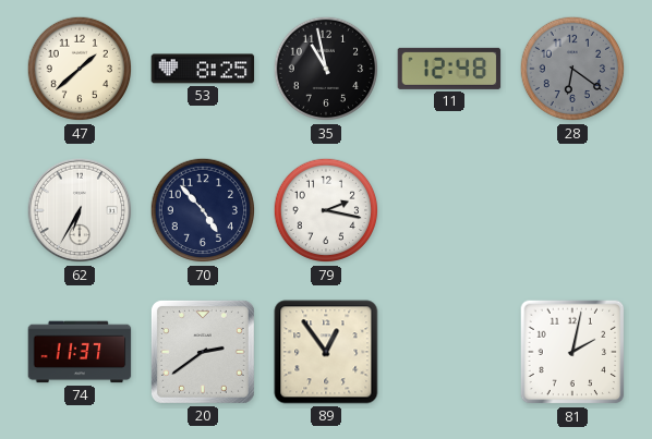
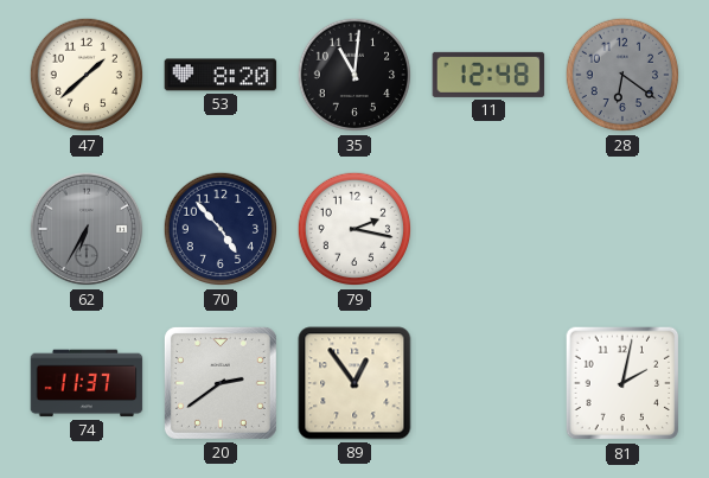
53: 8:25 -> 8:20
35: 10:58 -> 11:01
62 dial: white -> grey
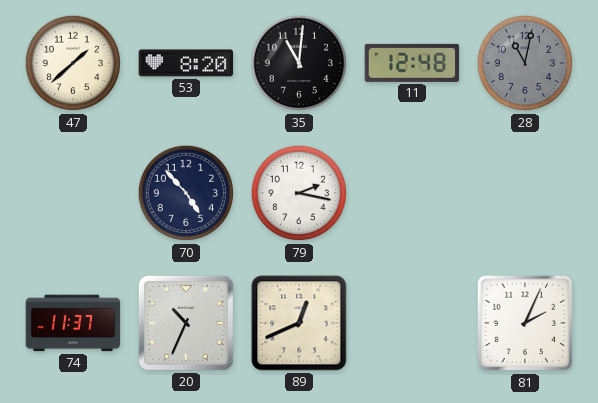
28: 6:21 -> 11:02
62: 6:35 -> none
20: 2:39 -> 10:34
89: 12:54 -> 12:41
81: 2:02 -> 2:04
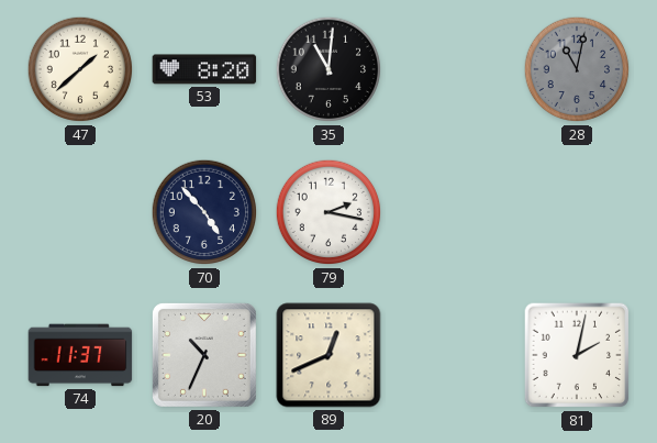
11: 12:48 -> none
81: 2:04 -> 2:02
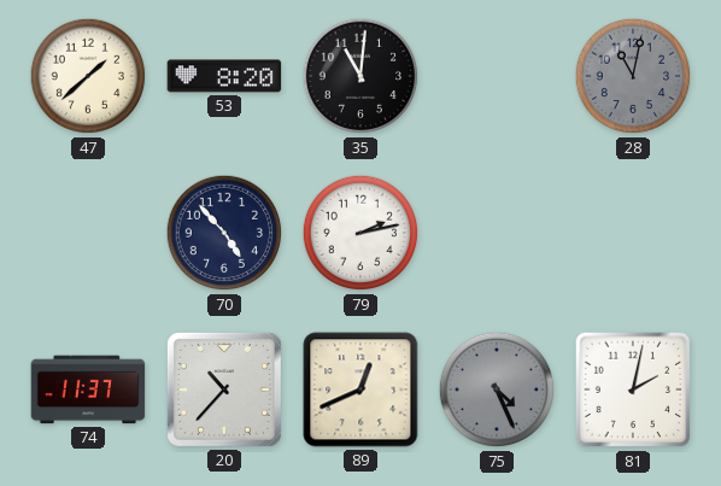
79: 2:17 -> 2:13
20: 10:34 -> 10:37
75: none -> 4:26
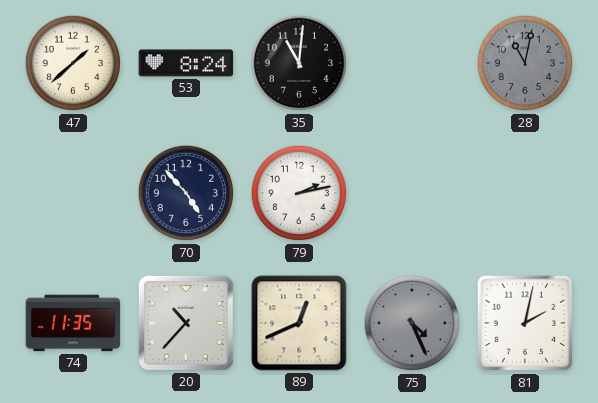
53: 8:20 -> 8:24
74: 11:37 -> 11:35
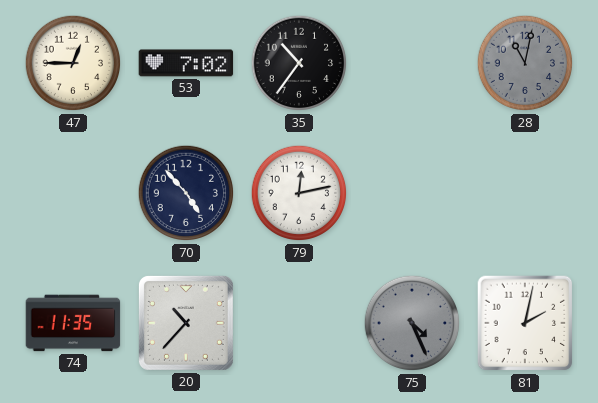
47: 1:38 -> 12:45
53: 8:24 -> 7:02
35: 11:01 -> 10:36
79: 2:13 -> 12:13
89: 12:41 -> none
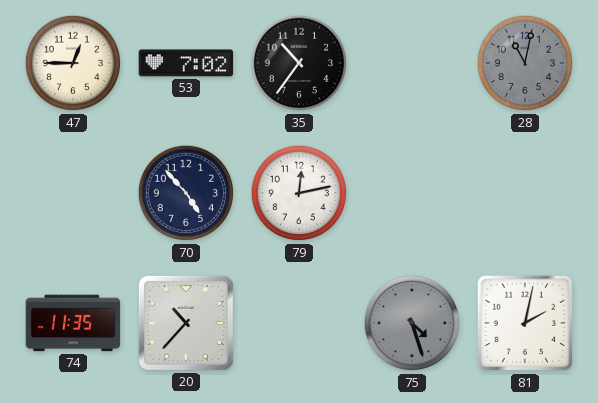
75: 4:26 -> 4:27
